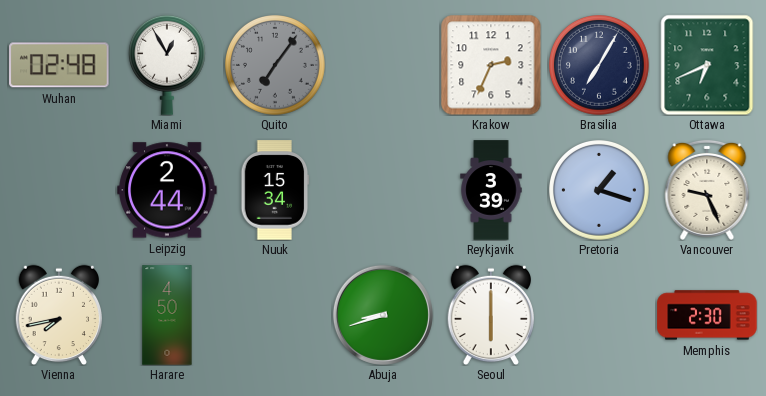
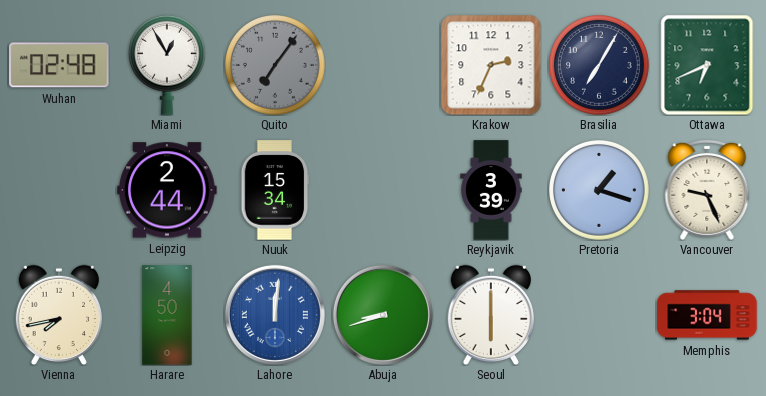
Lahore: none -> 12:01
Memphis: 2:30 -> 3:04
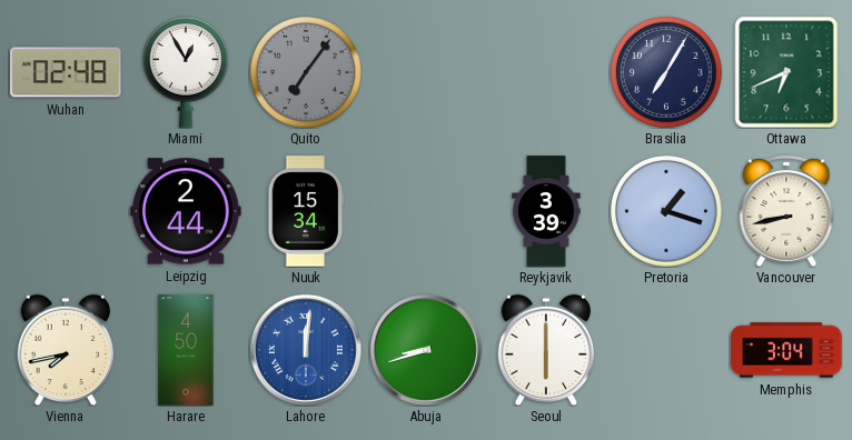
Krakow: 2:34 -> none
Vancouver: 9:26 -> 8:43
